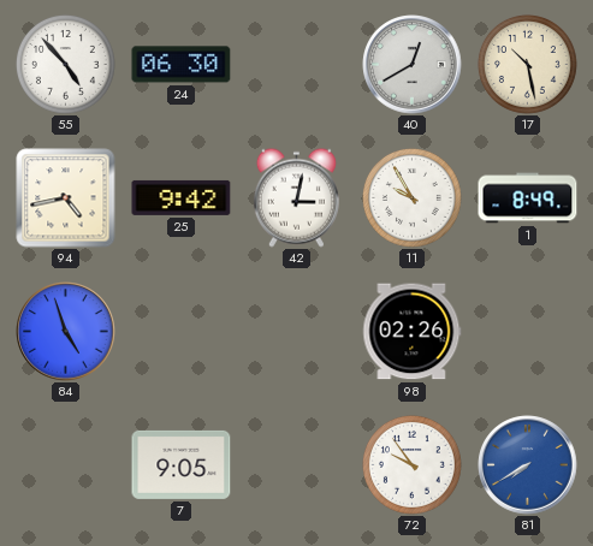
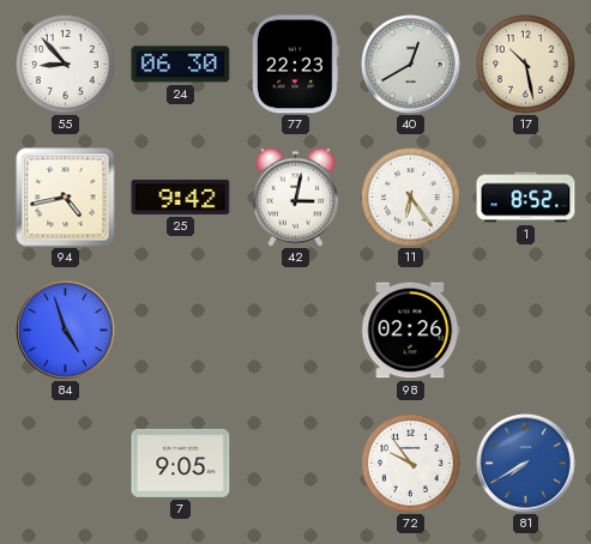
55: 4:53 -> 8:53
77: none -> 22:23
11: 9:55 -> 6:24
1: 8:49 -> 8:52
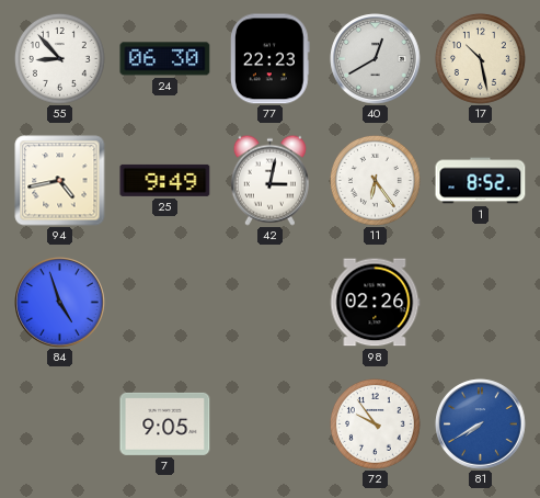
25: 9:42 -> 9:49
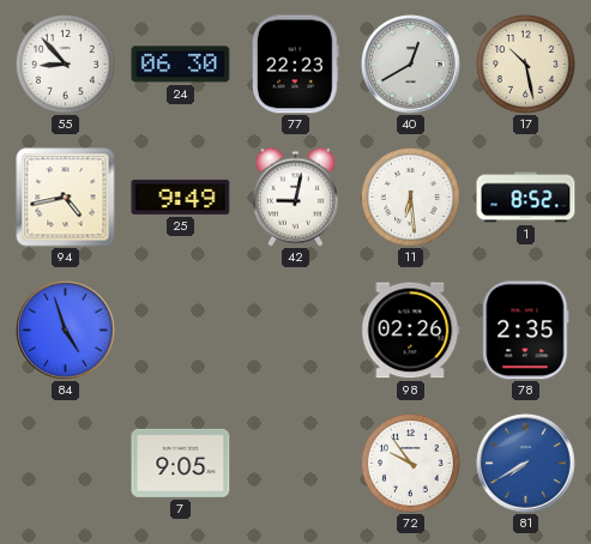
42: 3:02 -> 9:02
11: 6:24 -> 6:29
78: none -> 2:35
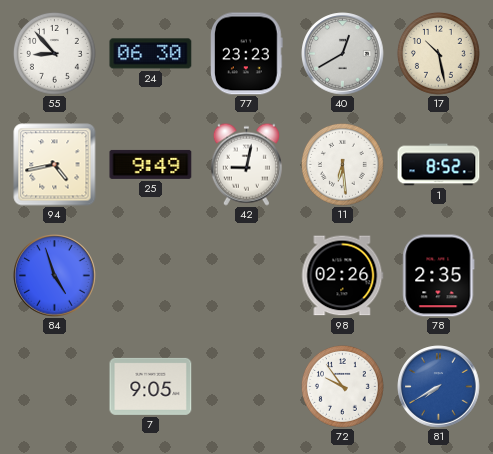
77: 22:23 -> 23:23
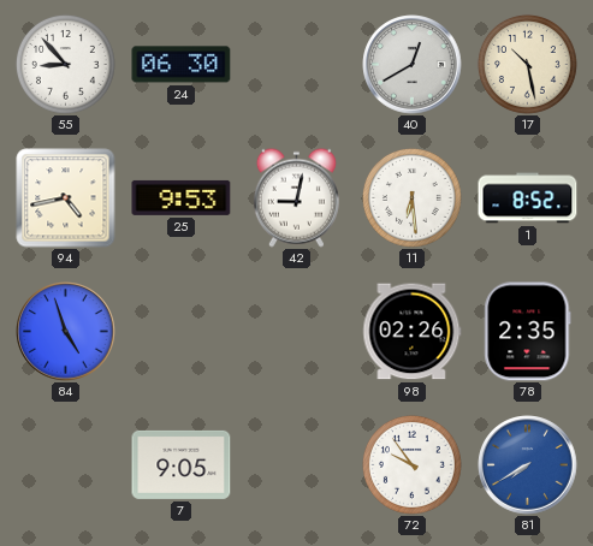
77: 23:23 -> none
25: 9:49 -> 9:53
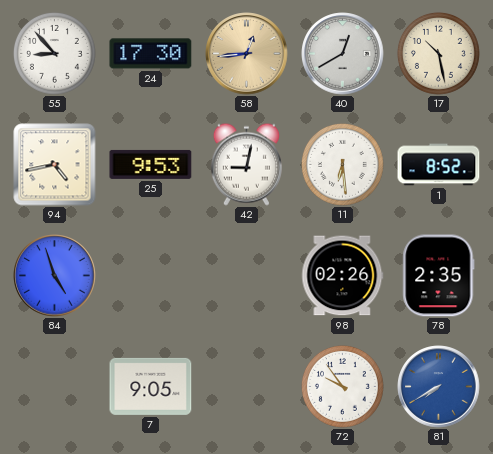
24: 06:30 -> 17:30
58: none -> 12:44
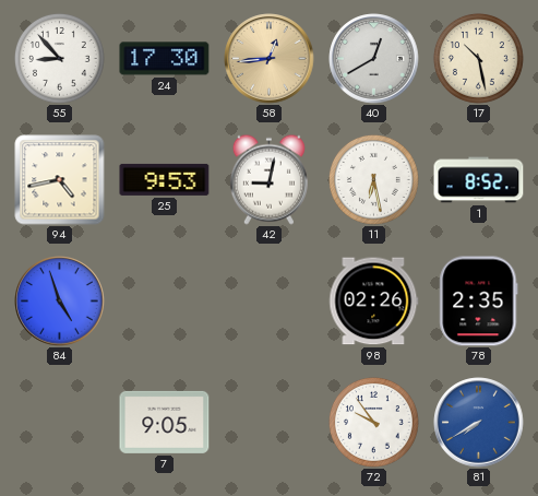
11: 6:29 -> 6:28
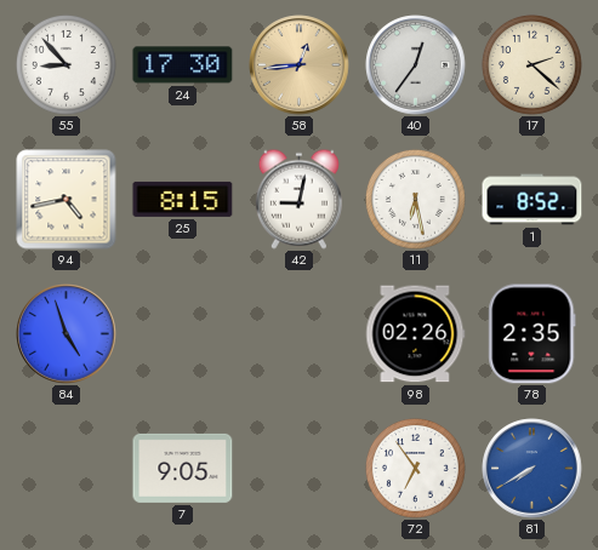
40: 12:40 -> 12:36
17: 10:28 -> 2:22
25: 9:53 -> 8:15
72: 9:54 -> 6:54
